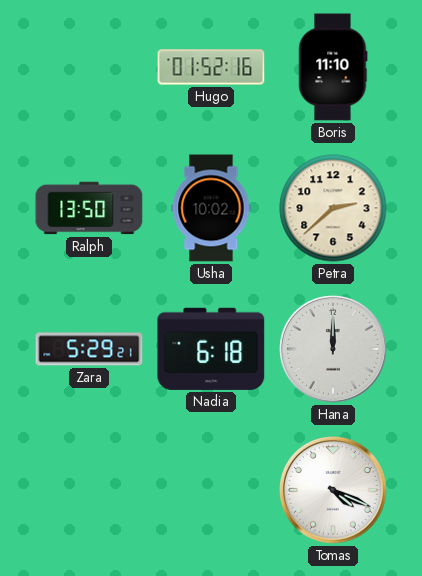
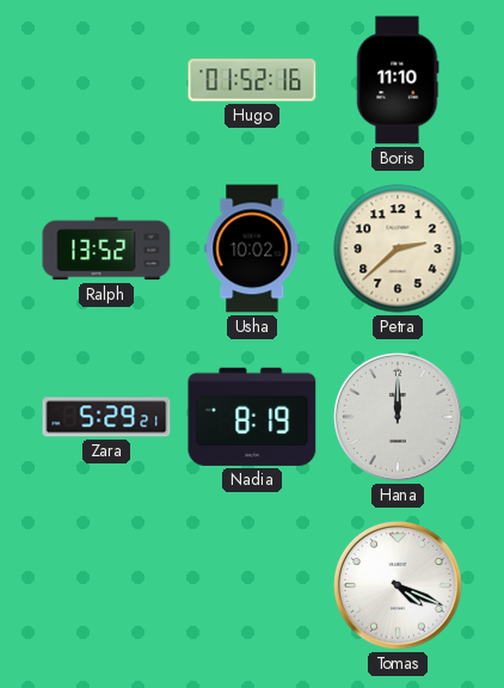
Ralph: 13:50 -> 13:52
Nadia: 6:18 -> 8:19
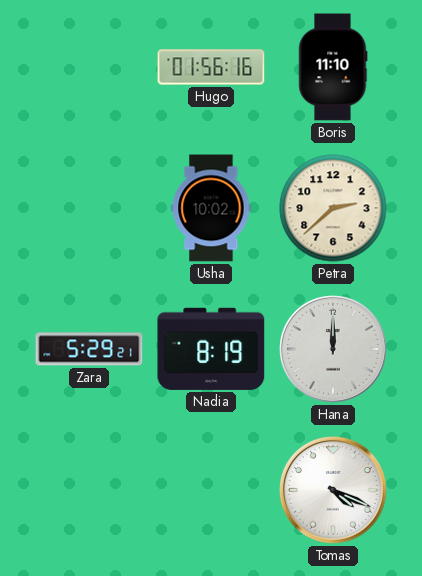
Hugo: 01:52 -> 01:56
Ralph: 13:52 -> none
